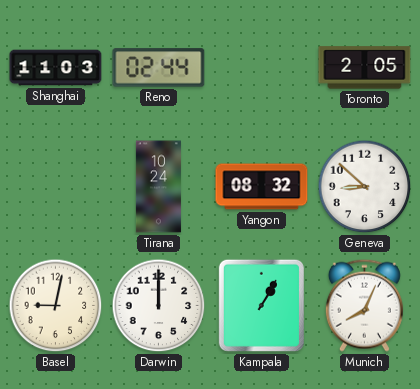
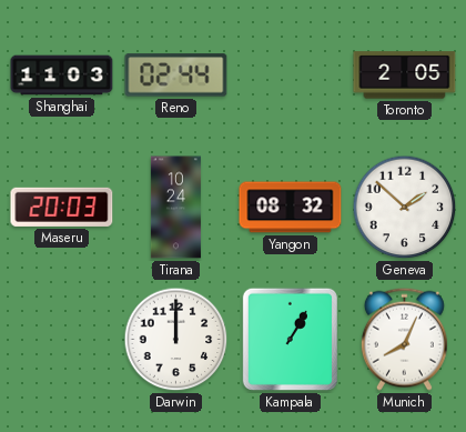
Maseru: none -> 20:03
Geneva: 8:52 -> 1:52
Basel: 9:02 -> none
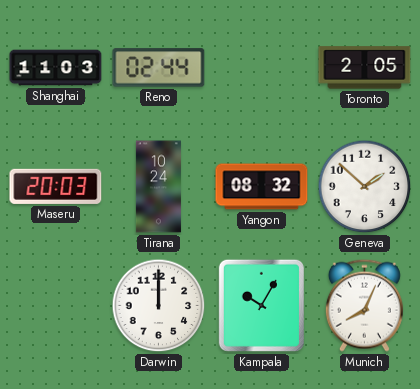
Kampala: 1:05 -> 10:05
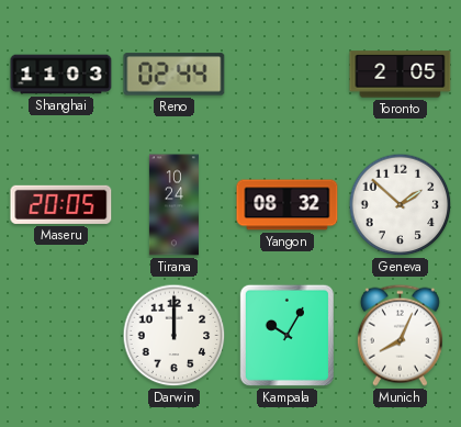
Maseru: 20:03 -> 20:05
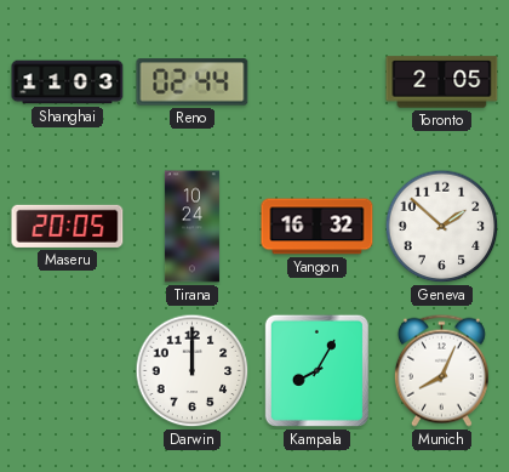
Yangon: 08:32 -> 16:32
Kampala: 10:05 -> 8:05
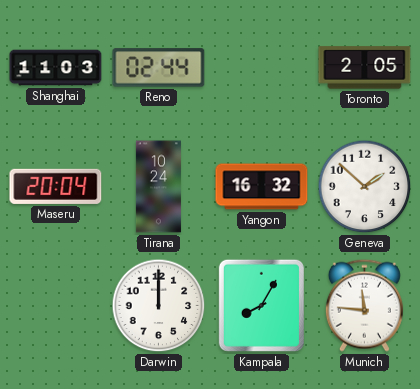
Maseru: 20:05 -> 20:04
Munich: 8:04 -> 11:46
